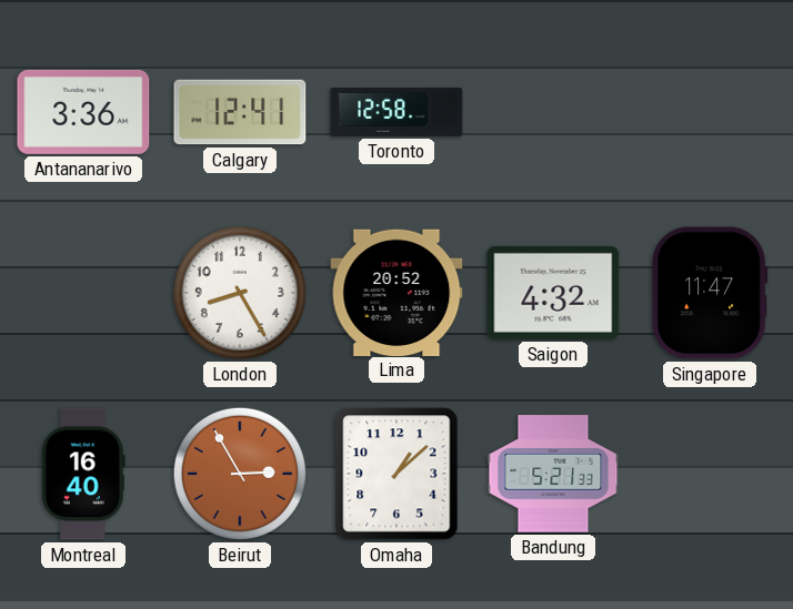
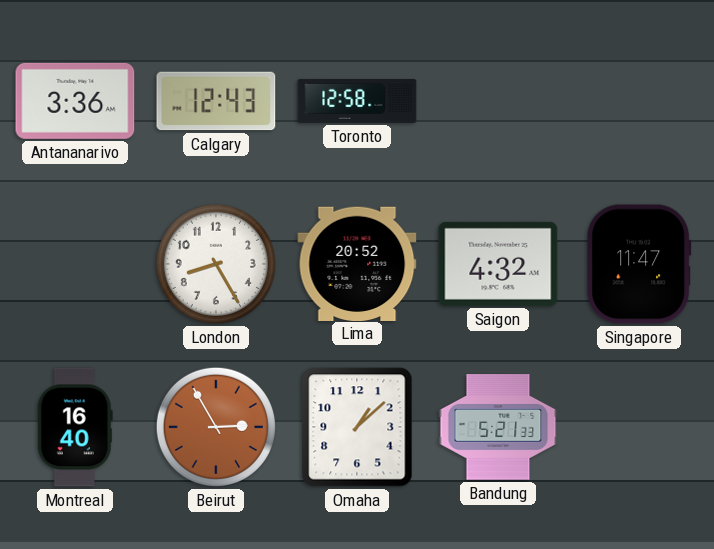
Calgary: 12:41 -> 12:43
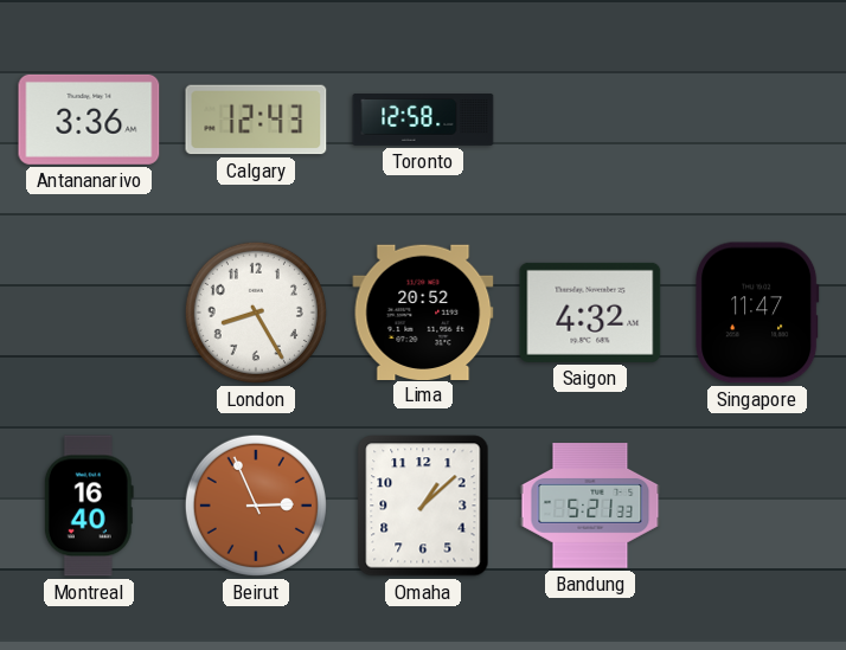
Beirut: 2:55 -> 2:56
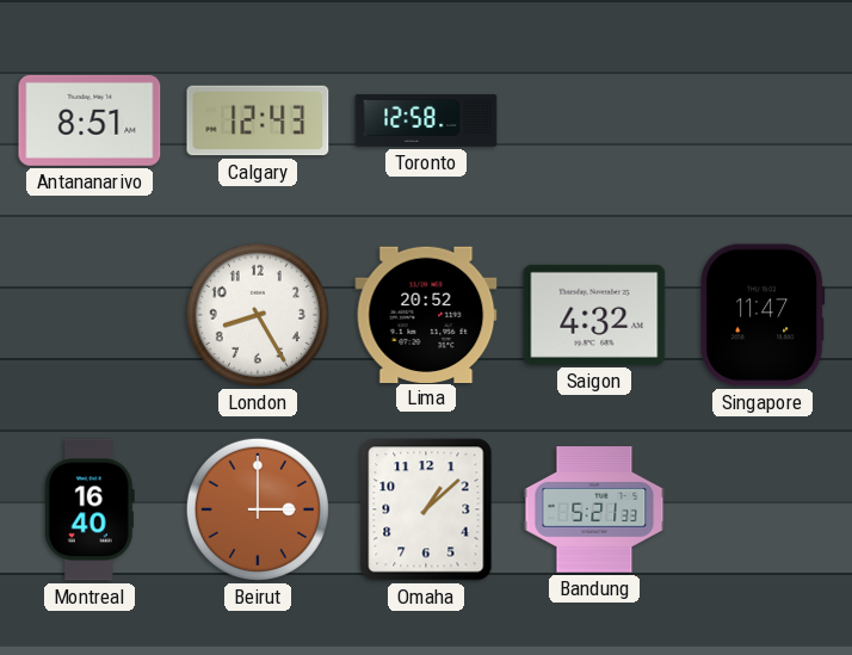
Antananarivo: 3:36 -> 8:51
Beirut: 2:56 -> 3:00
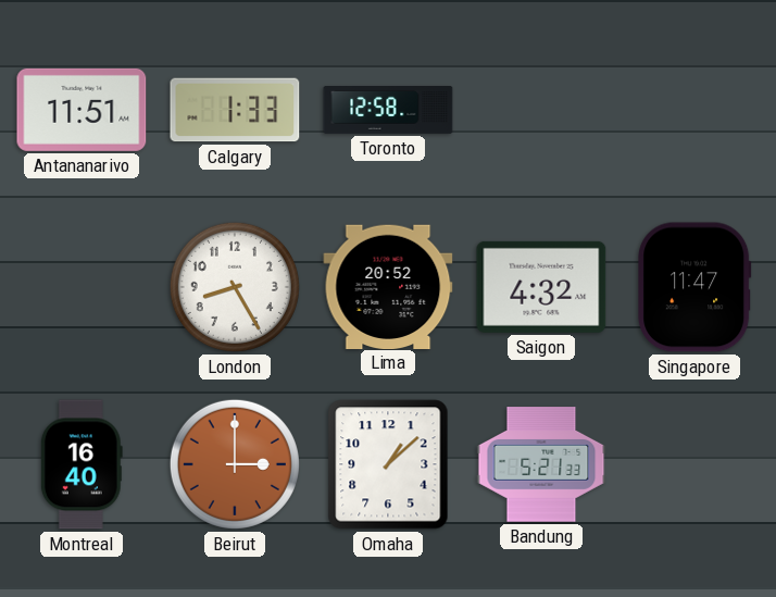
Antananarivo: 8:51 -> 11:51
Calgary: 12:43 -> 1:33
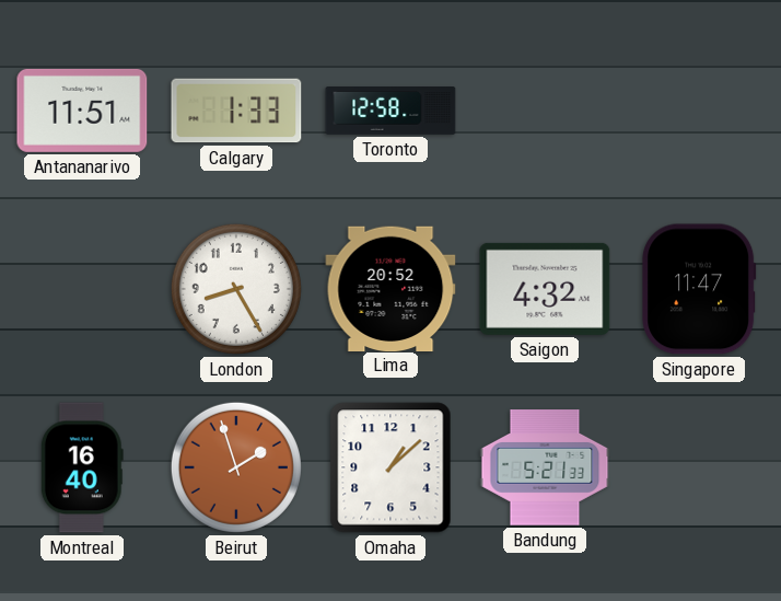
Beirut: 3:00 -> 1:57
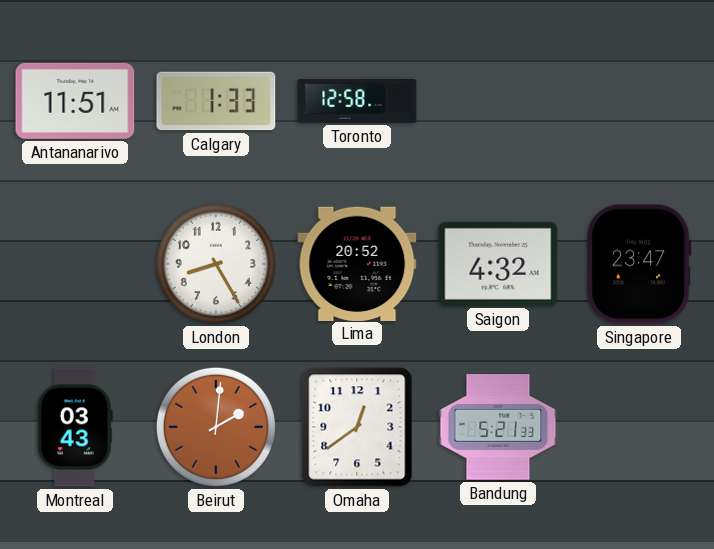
Singapore: 11:47 -> 23:47
Montreal: 16:40 -> 03:43
Beirut: 1:57 -> 2:01
Omaha: 1:08 -> 12:39
